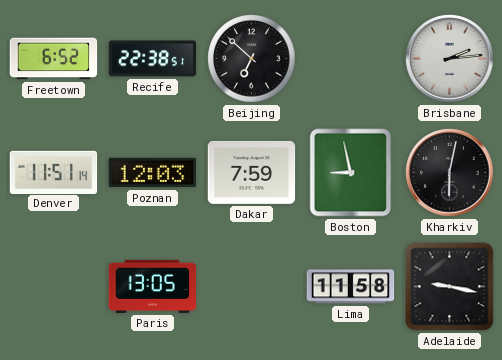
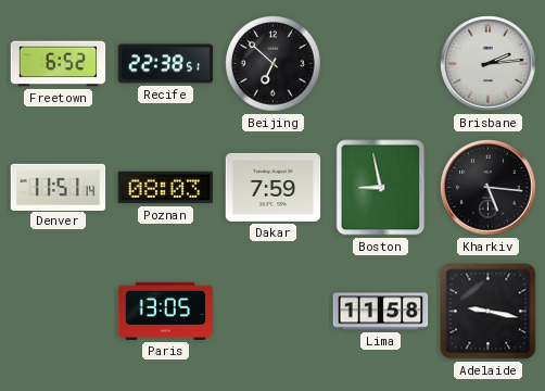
Poznan: 12:03 -> 08:03
Kharkiv: 6:02 -> 5:16
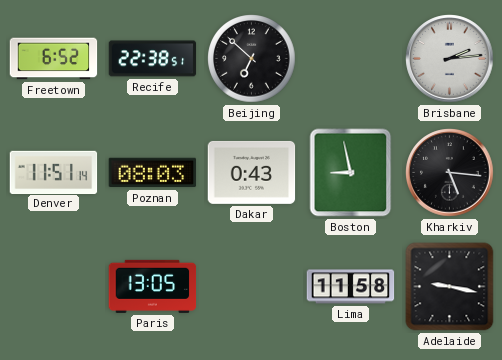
Dakar: 7:59 -> 0:43
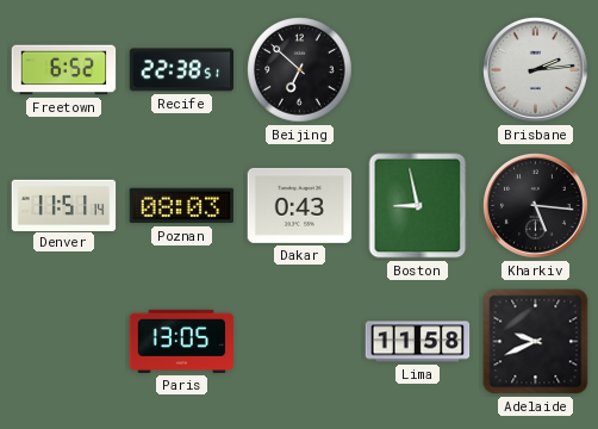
Adelaide: 9:17 -> 9:41
